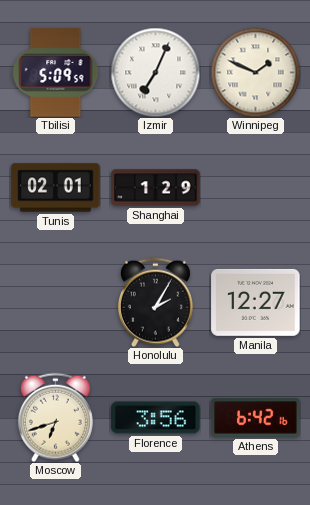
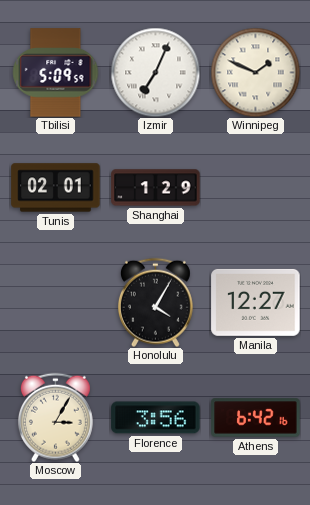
Honolulu: 2:05 -> 4:05
Moscow: 6:42 -> 3:05
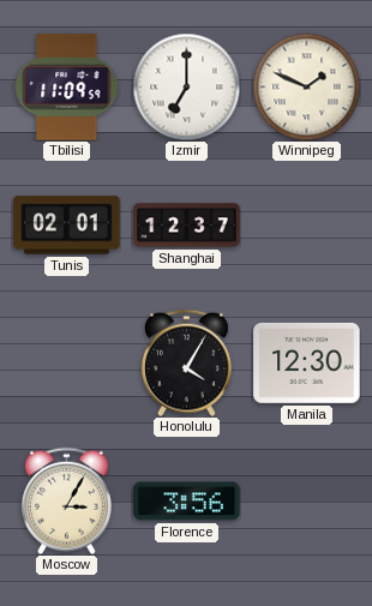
Tbilisi: 5:09 -> 11:09
Izmir: 7:04 -> 7:00
Shanghai: 1:29 -> 12:37
Manila: 12:27 -> 12:30
Athens: 6:42 -> none
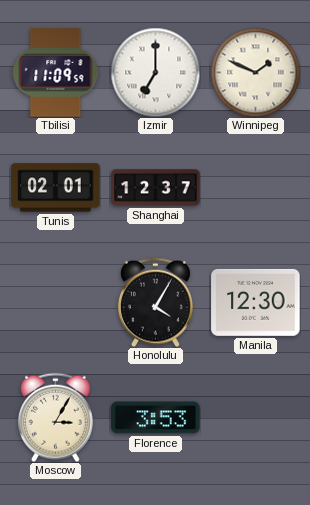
Florence: 3:56 -> 3:53
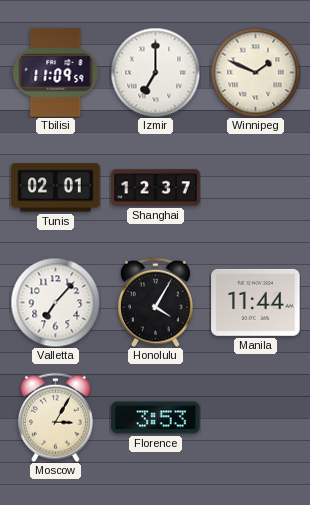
Valletta: none -> 7:07
Manila: 12:30 -> 11:44
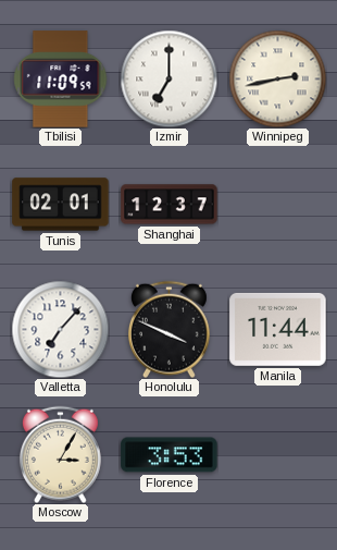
Winnipeg: 1:49 -> 2:43
Honolulu: 4:05 -> 3:49
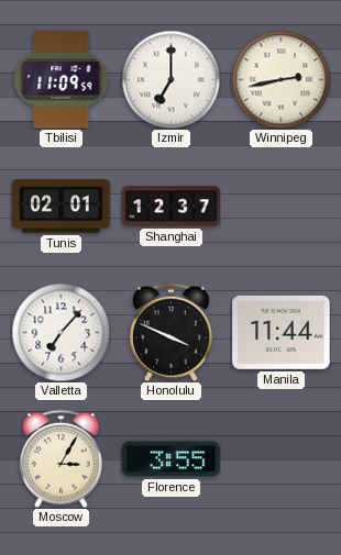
Florence: 3:53 -> 3:55
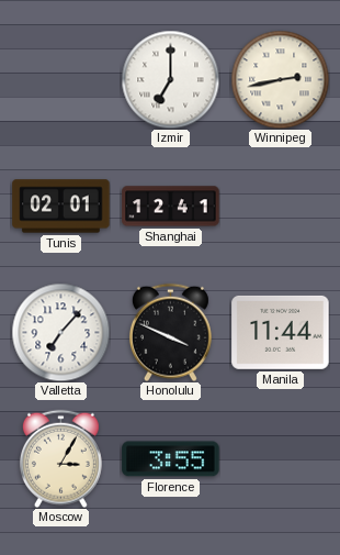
Tbilisi: 11:09 -> none
Shanghai: 12:37 -> 12:41
